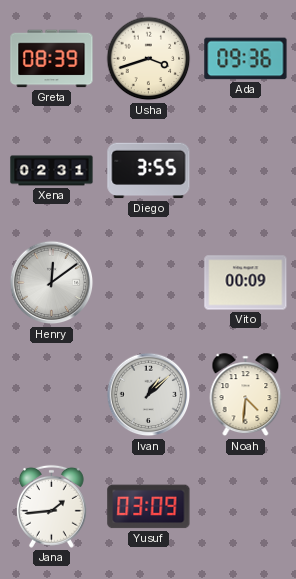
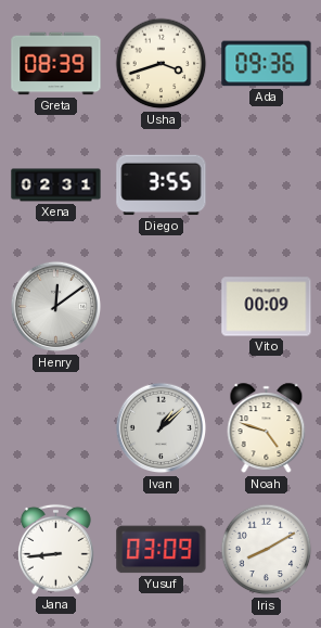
Noah: 4:31 -> 4:48
Jana: 1:44 -> 8:44
Iris: none -> 8:10
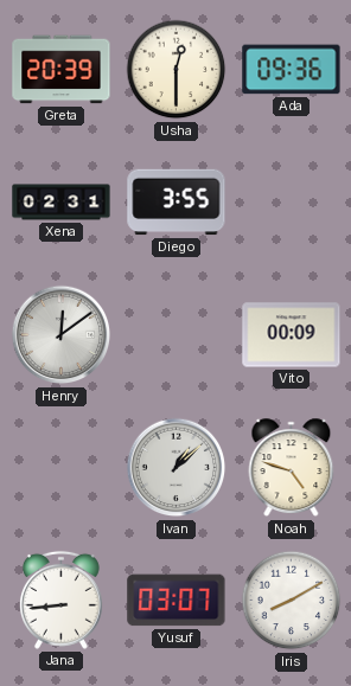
Greta: 08:39 -> 20:39
Usha: 3:42 -> 12:30
Yusuf: 03:09 -> 03:07
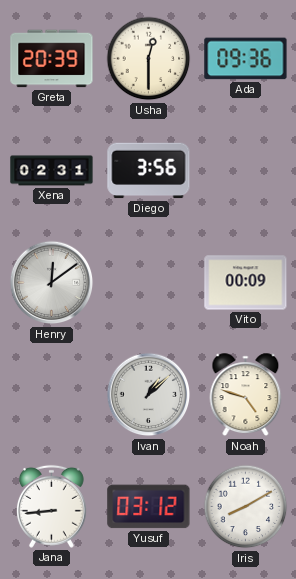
Diego: 3:55 -> 3:56
Yusuf: 03:07 -> 03:12
